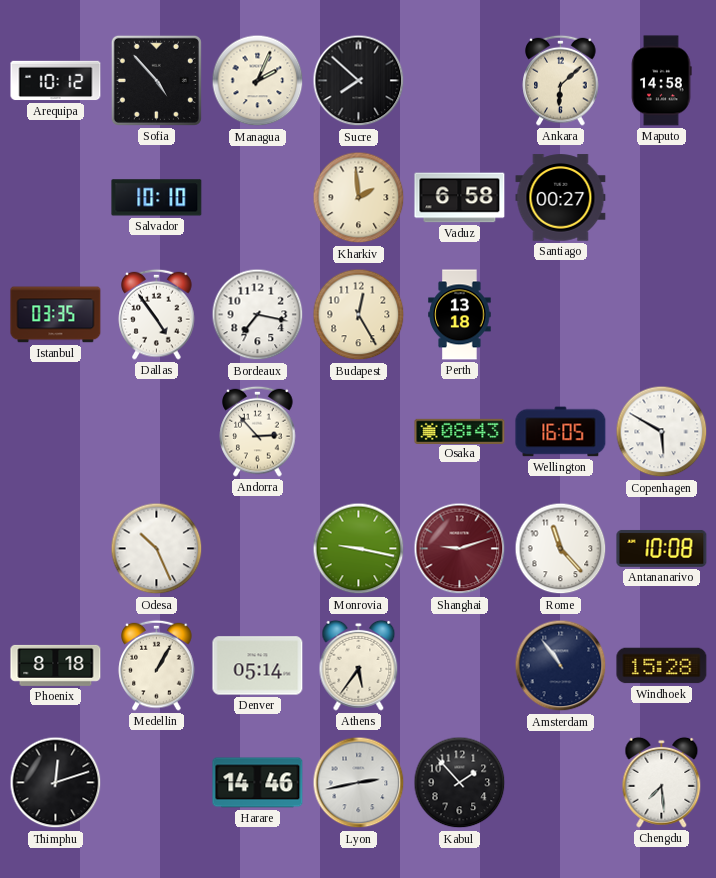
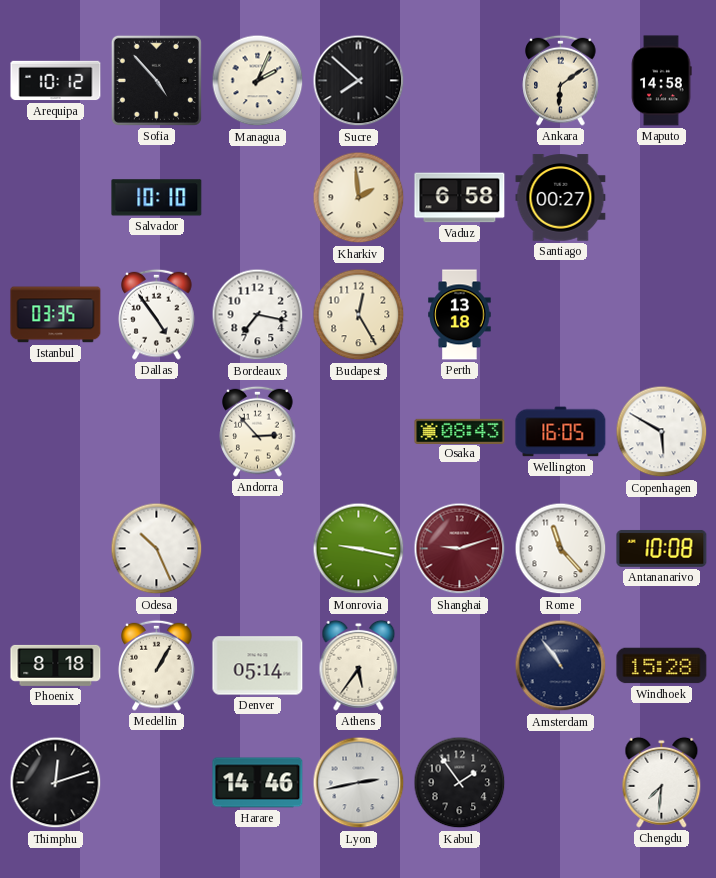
Ankara: 6:08 -> 6:09
Kabul: 1:53 -> 1:54
Chengdu: 7:29 -> 7:31
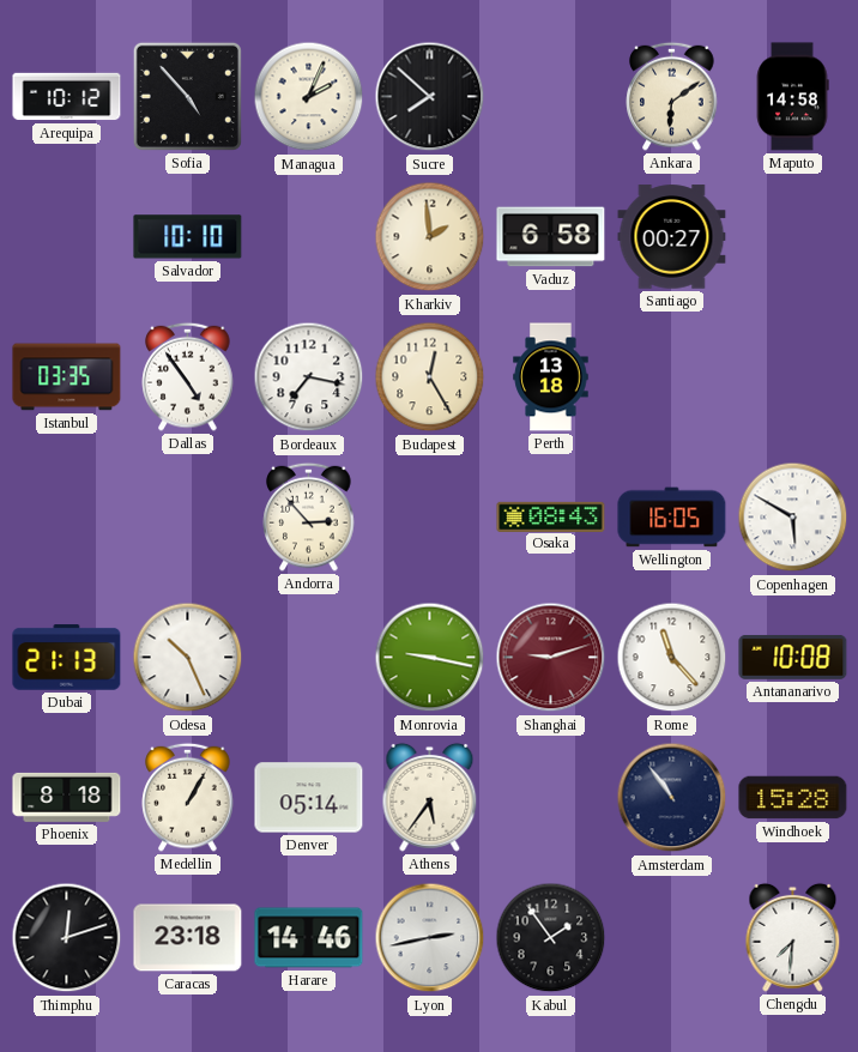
Dubai: none -> 21:13
Caracas: none -> 23:18
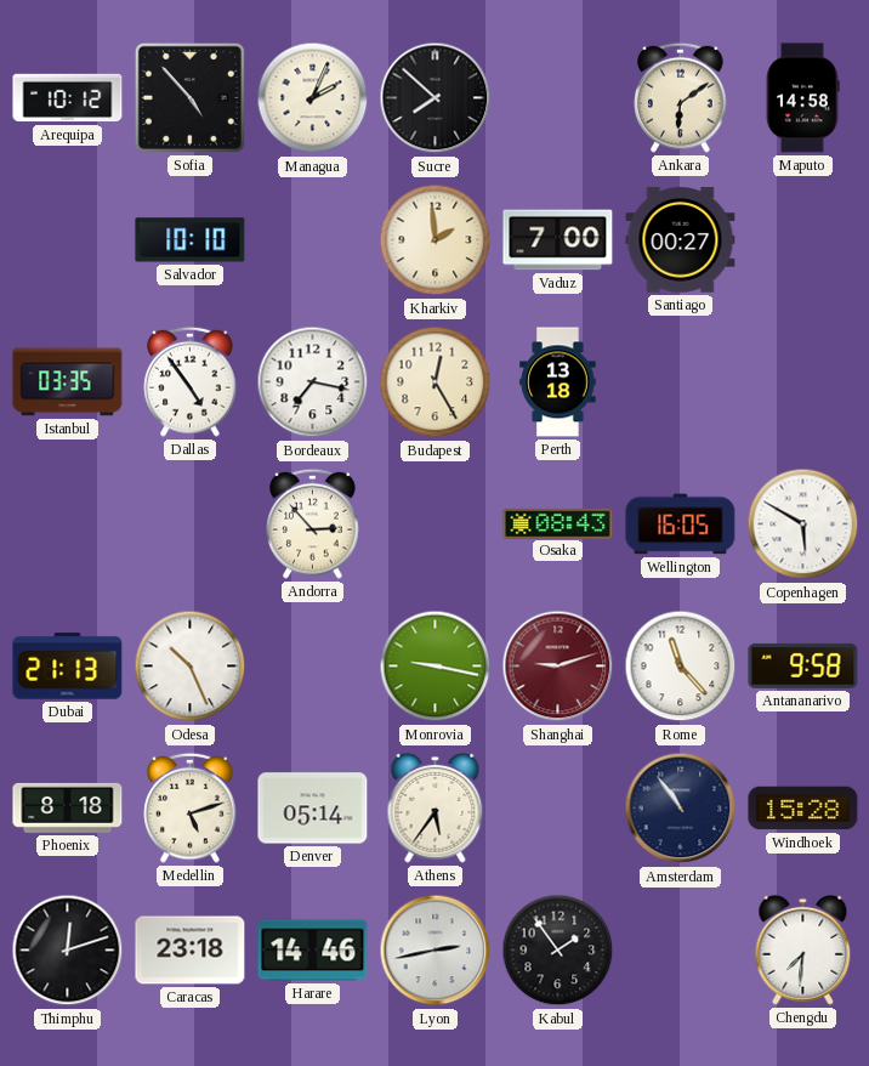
Vaduz: 6:58 -> 7:00
Antananarivo: 10:08 -> 9:58
Medellin: 1:05 -> 5:12
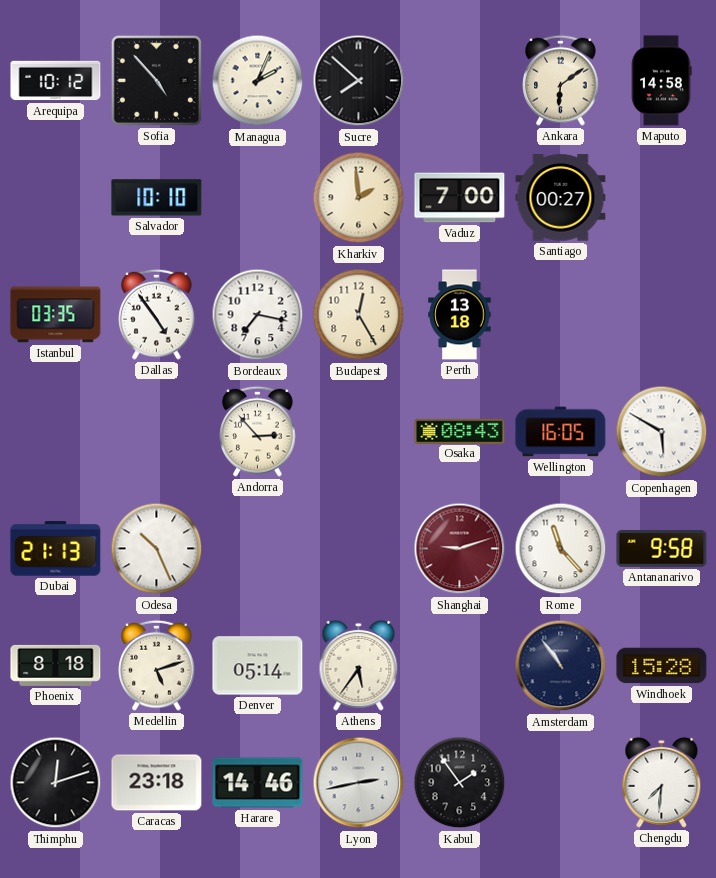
Monrovia: 9:17 -> none
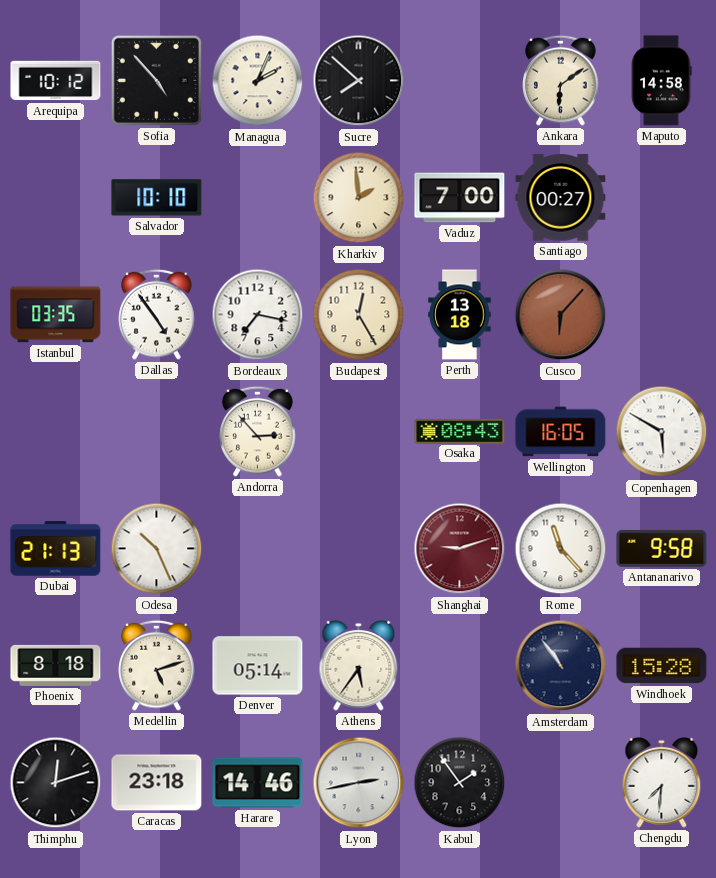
Cusco: none -> 6:07
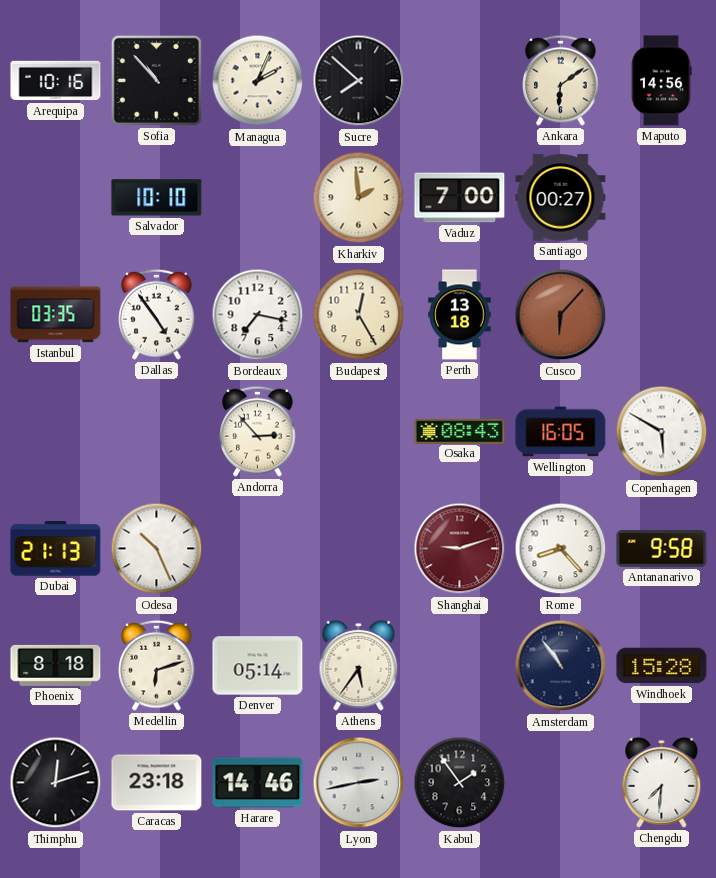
Arequipa: 10:12 -> 10:16
Sofia: 4:53 -> 10:53
Maputo: 14:58 -> 14:56
Rome: 11:23 -> 8:23
Medellin: 5:12 -> 6:12
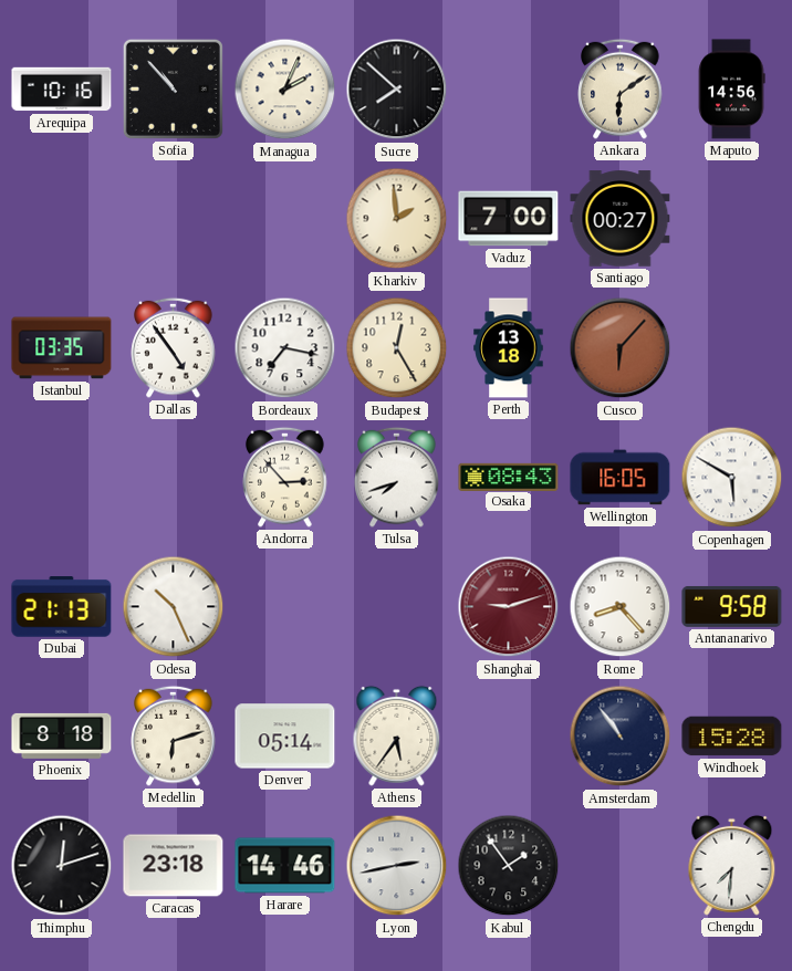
Salvador: 10:10 -> none
Tulsa: none -> 7:42
